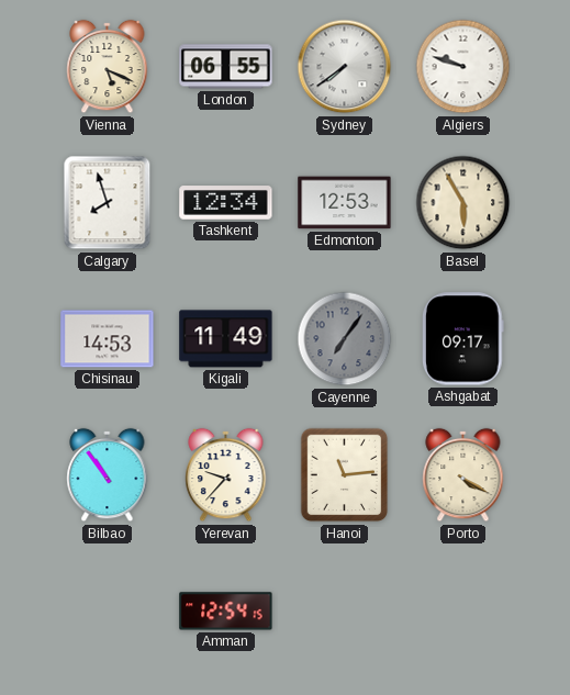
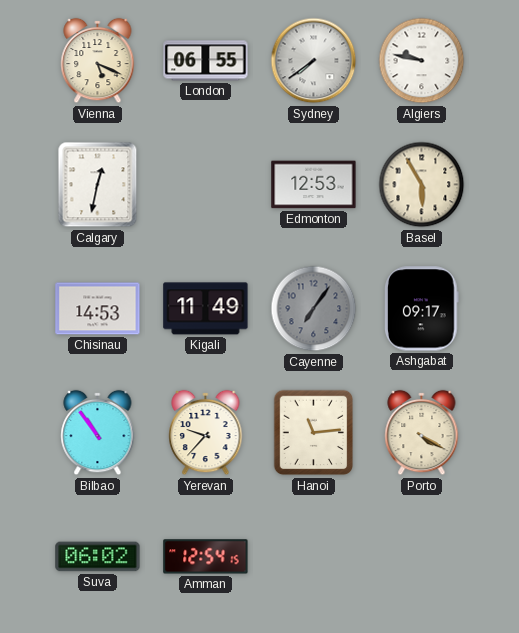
Algiers: 9:48 -> 9:47
Calgary: 7:57 -> 12:32
Tashkent: 12:34 -> none
Suva: none -> 06:02
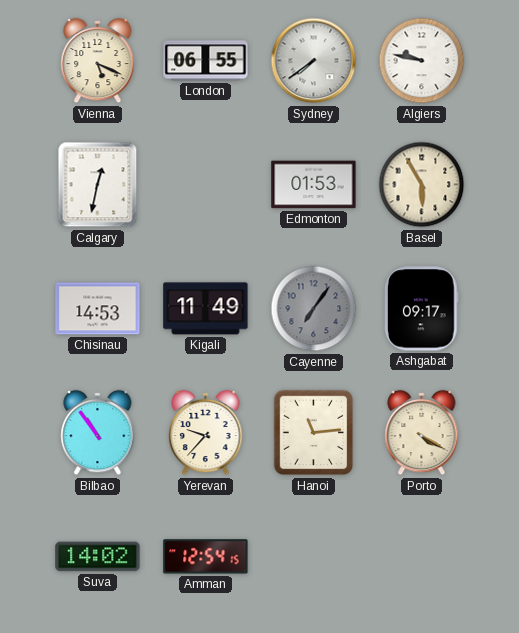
Edmonton: 12:53 -> 01:53
Suva: 06:02 -> 14:02
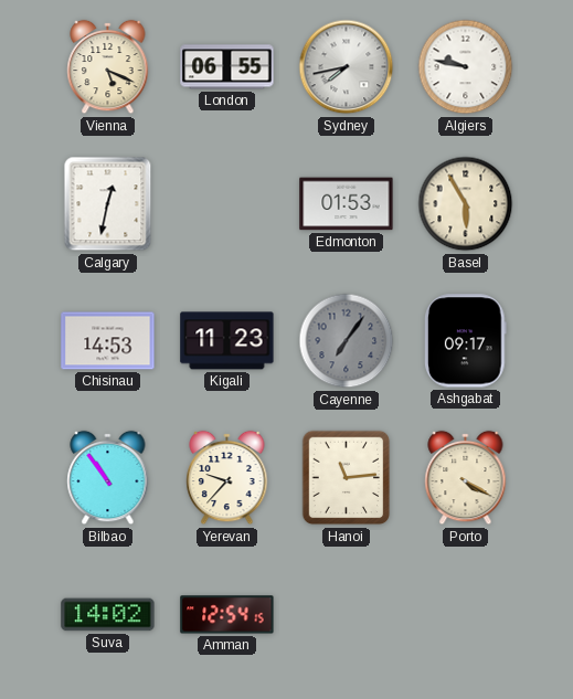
Sydney: 7:39 -> 7:43
Kigali: 11:49 -> 11:23
